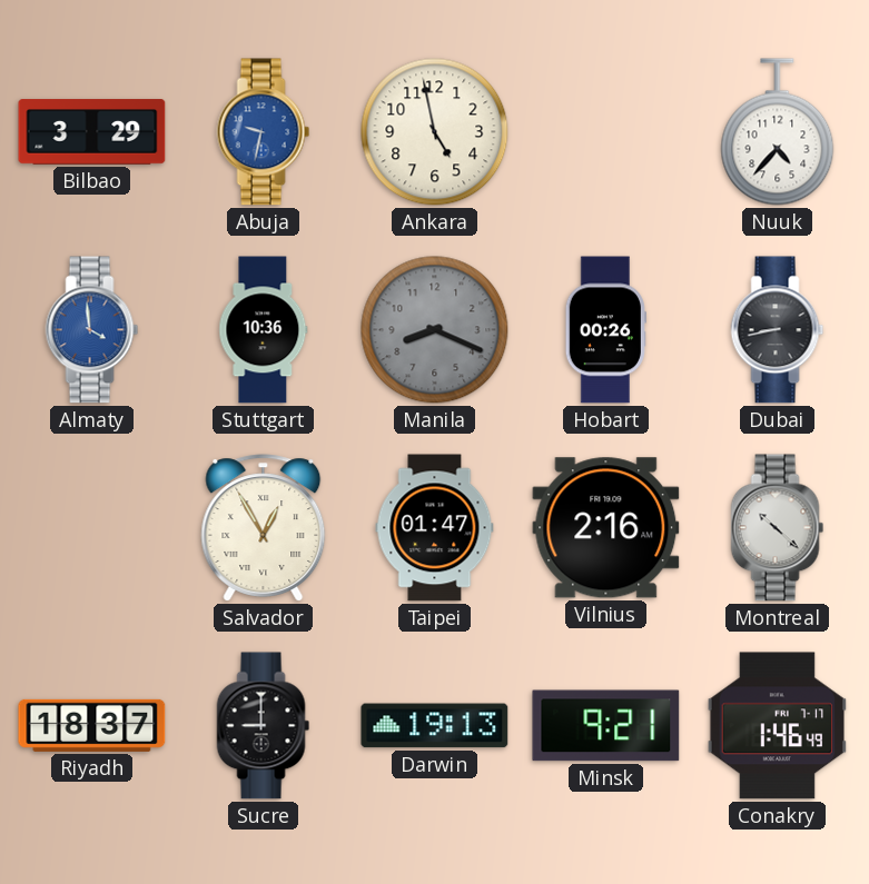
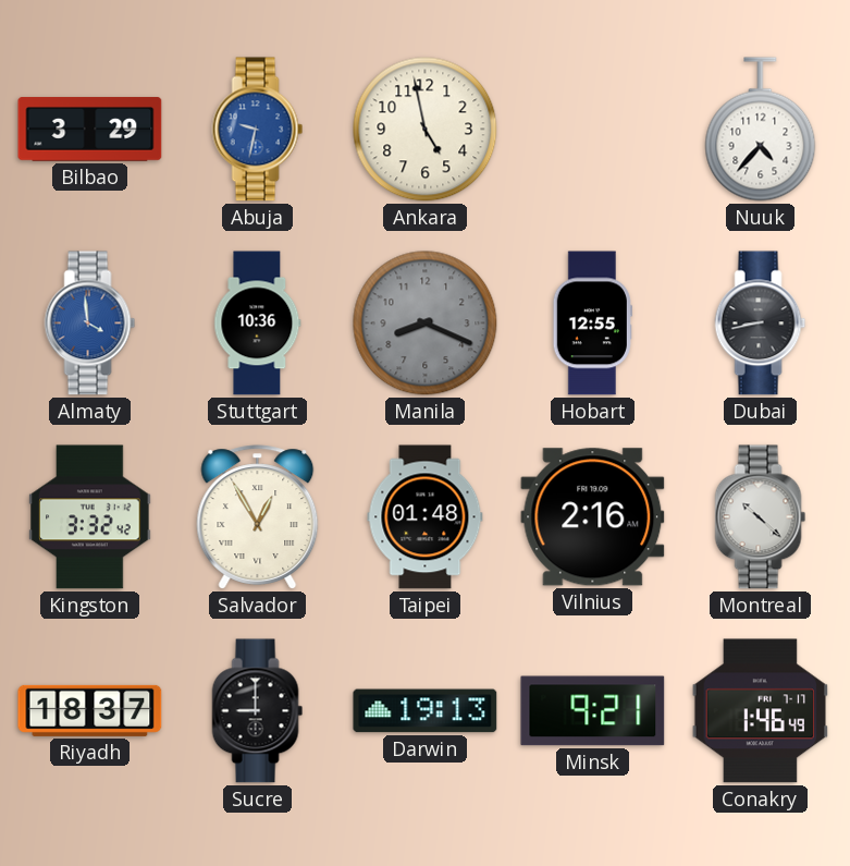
Hobart: 00:26 -> 12:55
Kingston: none -> 3:32
Taipei: 01:47 -> 01:48
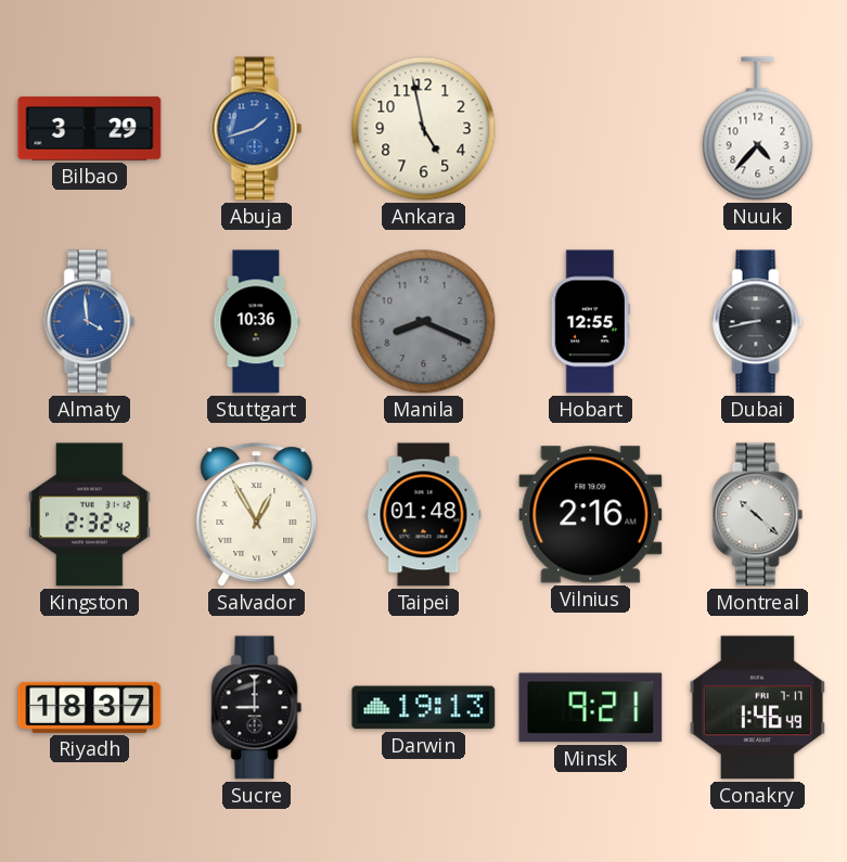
Abuja: 9:32 -> 1:42
Kingston: 3:32 -> 2:32
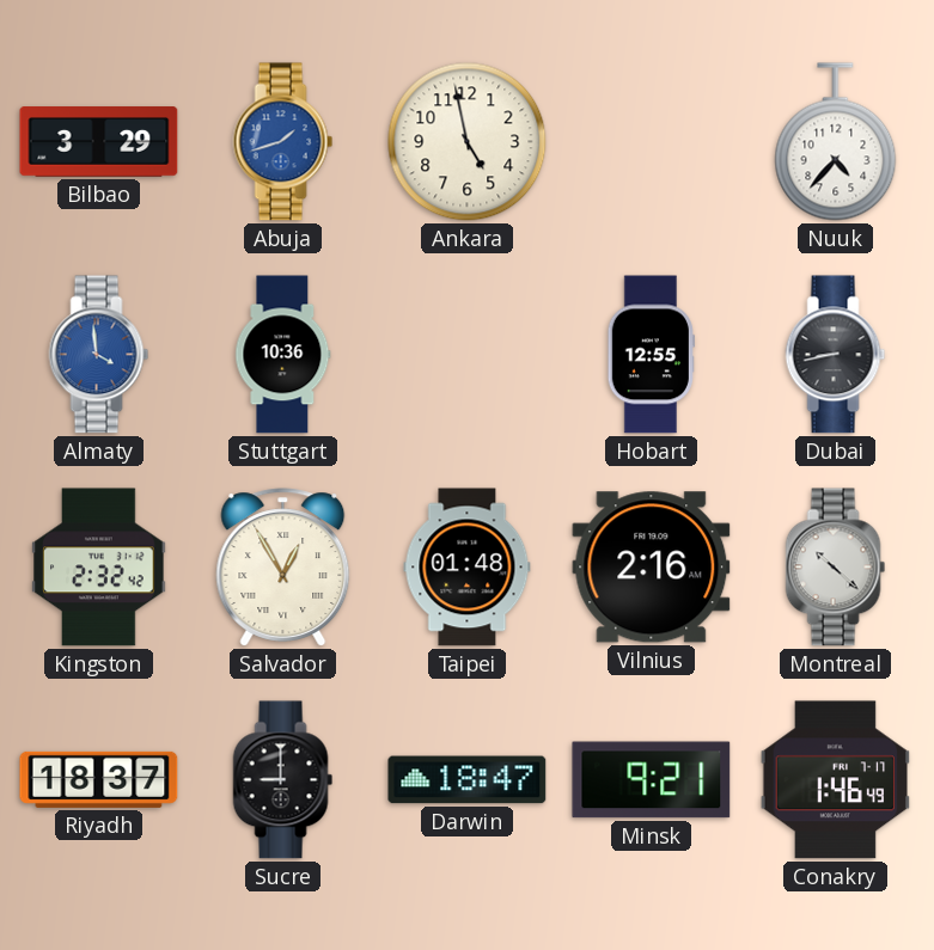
Manila: 8:19 -> none
Darwin: 19:13 -> 18:47
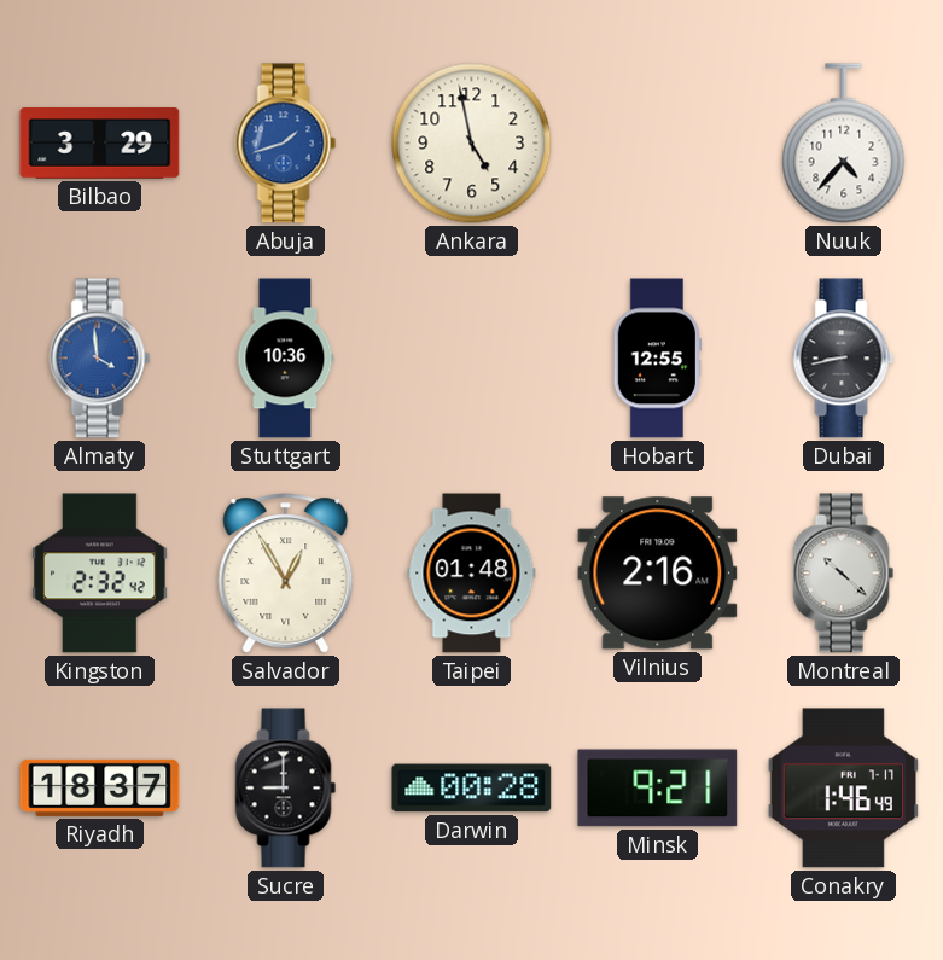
Darwin: 18:47 -> 00:28
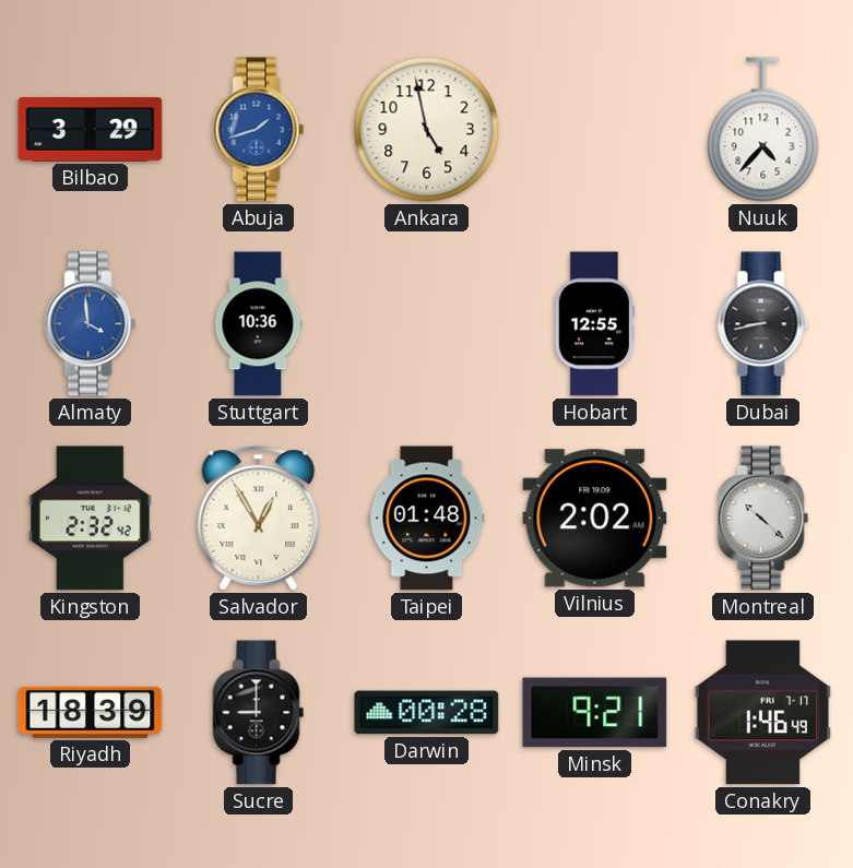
Vilnius: 2:16 -> 2:02
Riyadh: 18:37 -> 18:39
